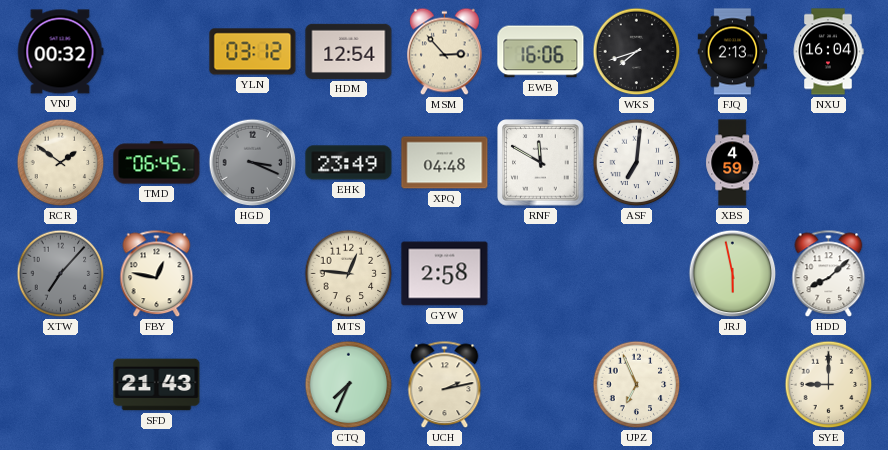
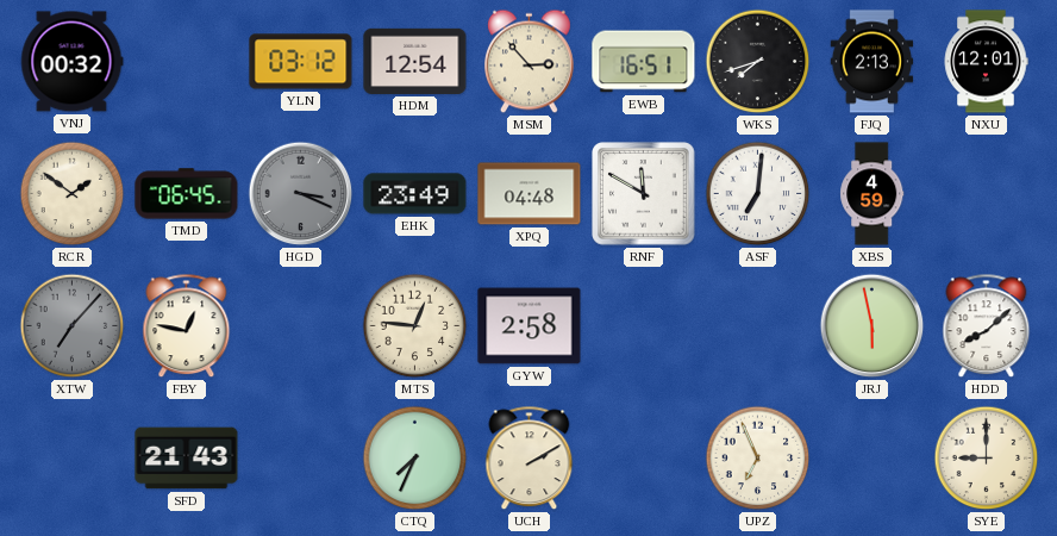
EWB: 16:06 -> 16:51
NXU: 16:04 -> 12:01
UCH: 2:13 -> 2:10
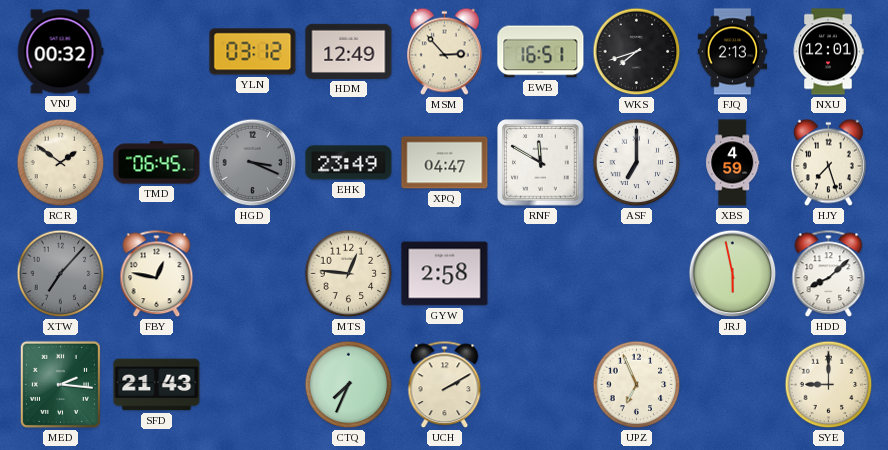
HDM: 12:54 -> 12:49
XPQ: 04:48 -> 04:47
ASF: 7:01 -> 7:00
HJY: none -> 7:27
MED: none -> 2:16
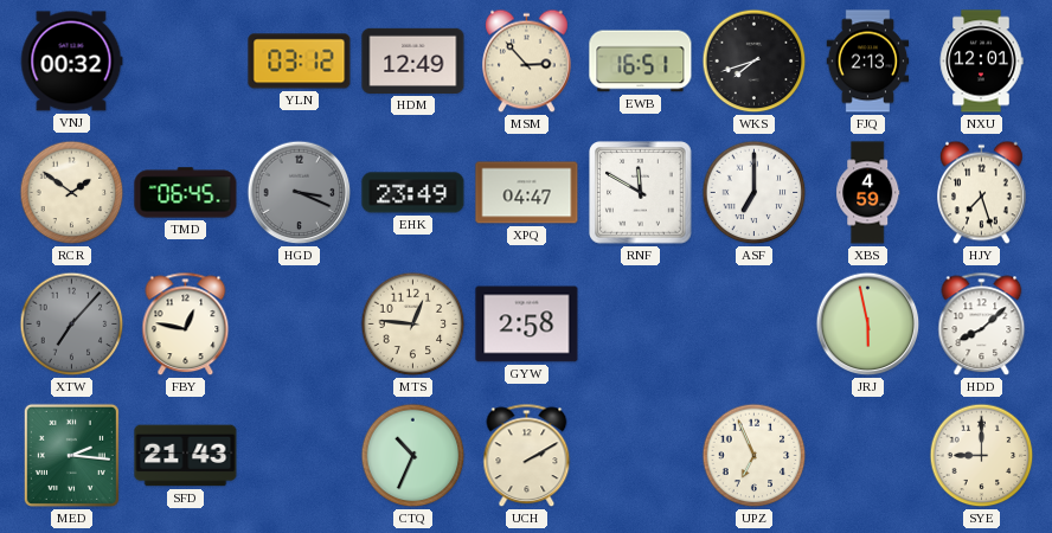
CTQ: 7:34 -> 10:34
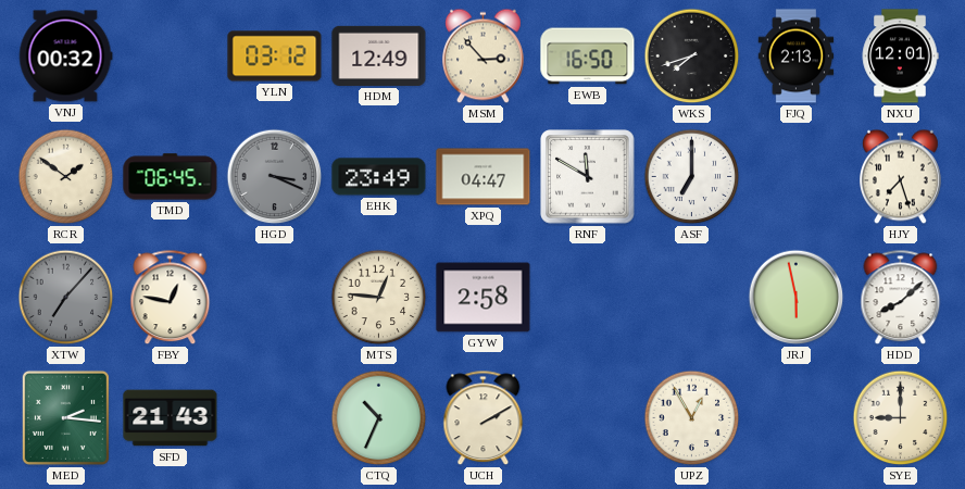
EWB: 16:51 -> 16:50
XBS: 4:59 -> none
UPZ: 6:56 -> 12:55
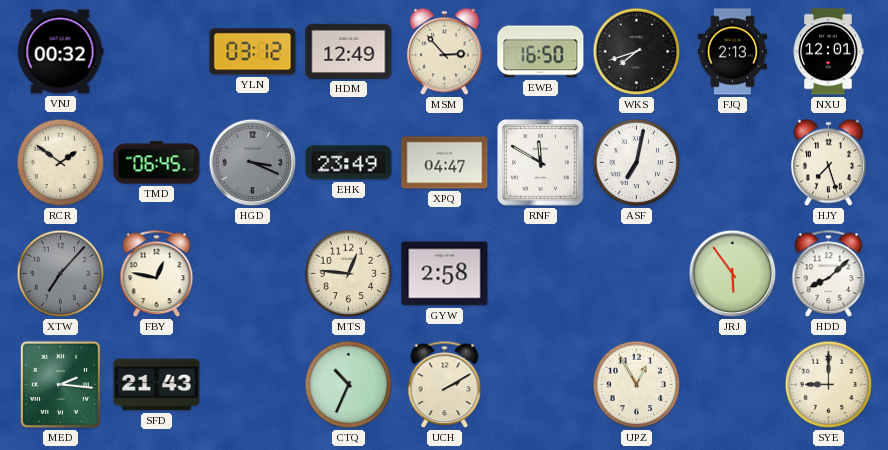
ASF: 7:00 -> 7:02
JRJ: 5:58 -> 5:54
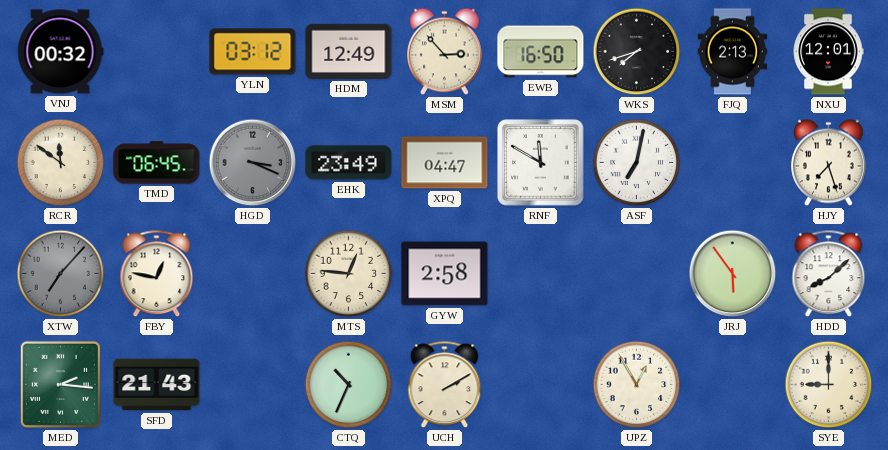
RCR: 1:51 -> 11:51
